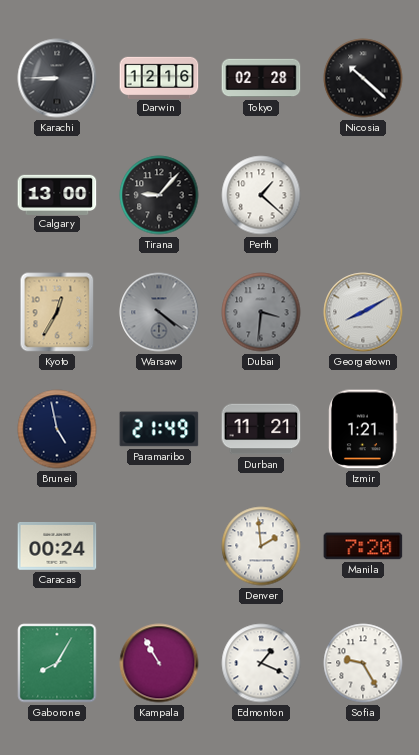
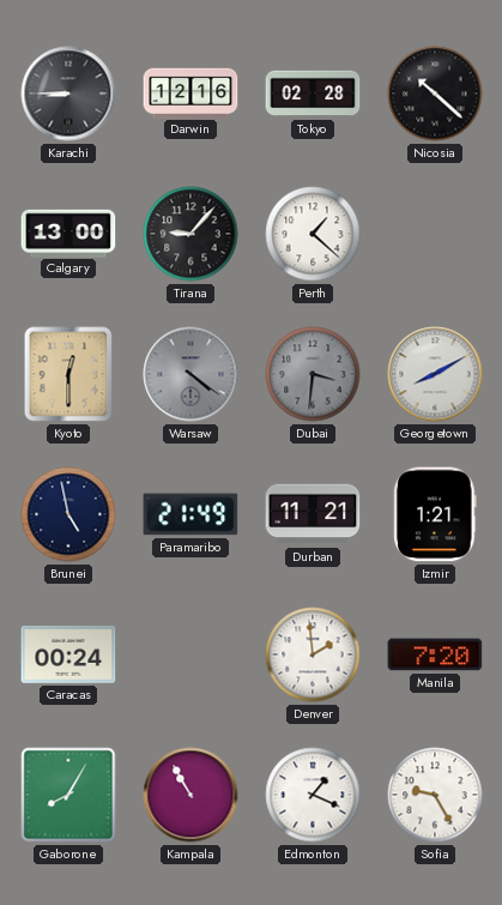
Kyoto: 12:35 -> 12:30
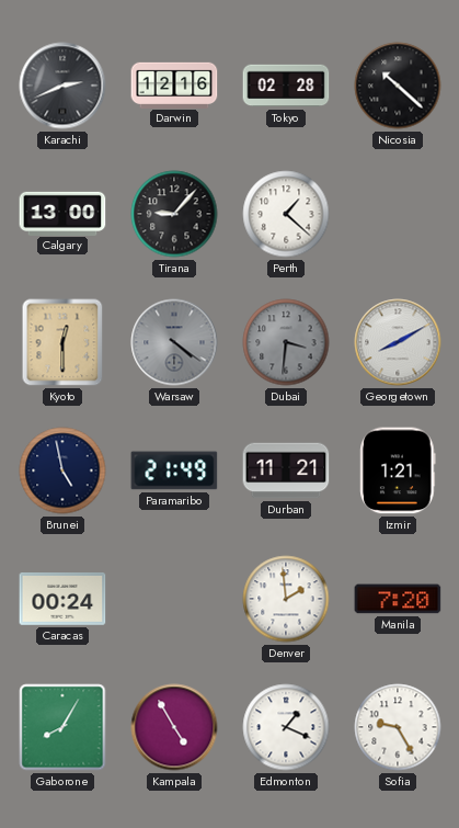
Karachi: 8:45 -> 2:41
Kampala: 10:55 -> 4:55
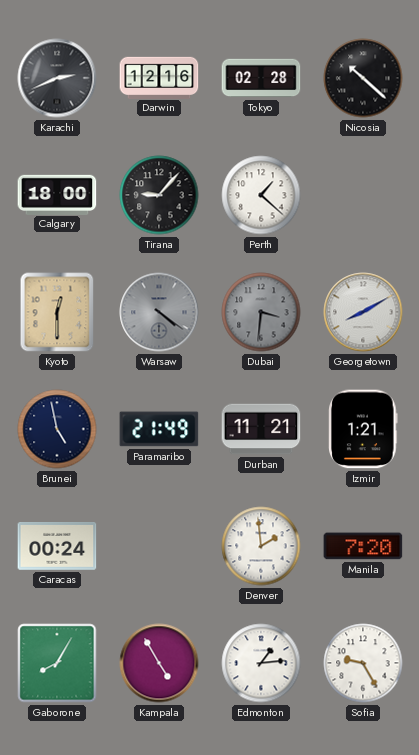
Calgary: 13:00 -> 18:00
Edmonton: 1:19 -> 1:14
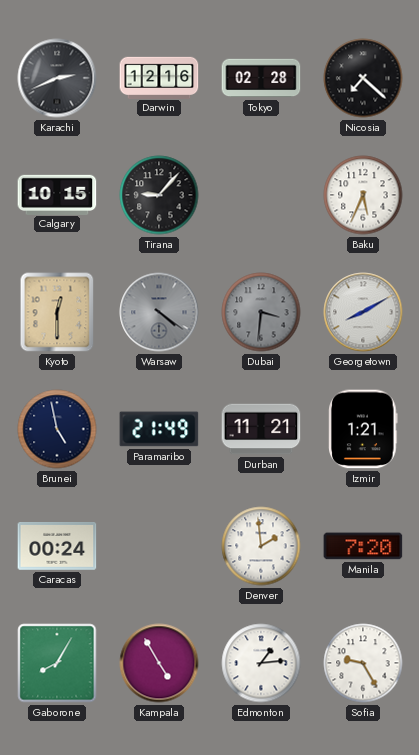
Nicosia: 10:22 -> 7:22
Calgary: 18:00 -> 10:15
Perth: 1:22 -> none
Baku: none -> 5:34
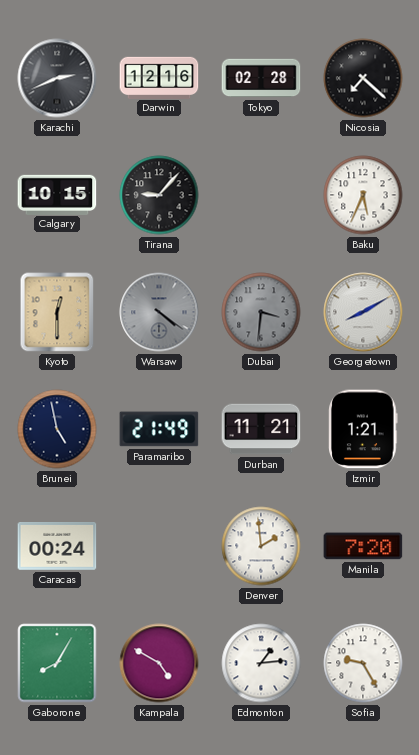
Kampala: 4:55 -> 4:50
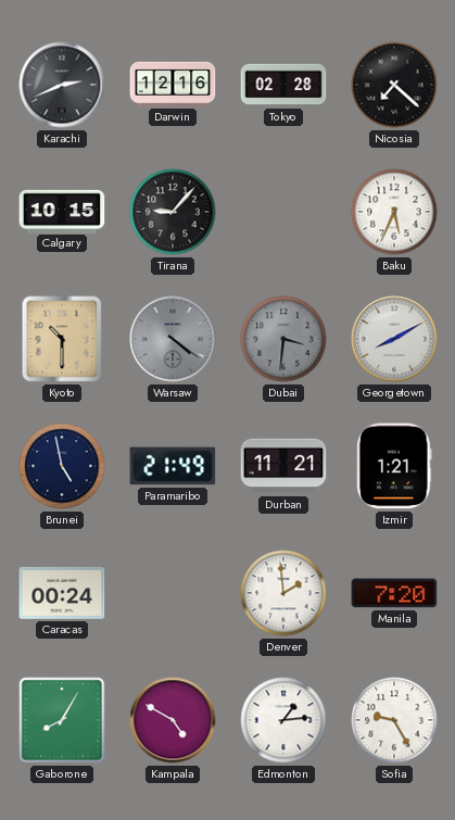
Kyoto: 12:30 -> 10:30
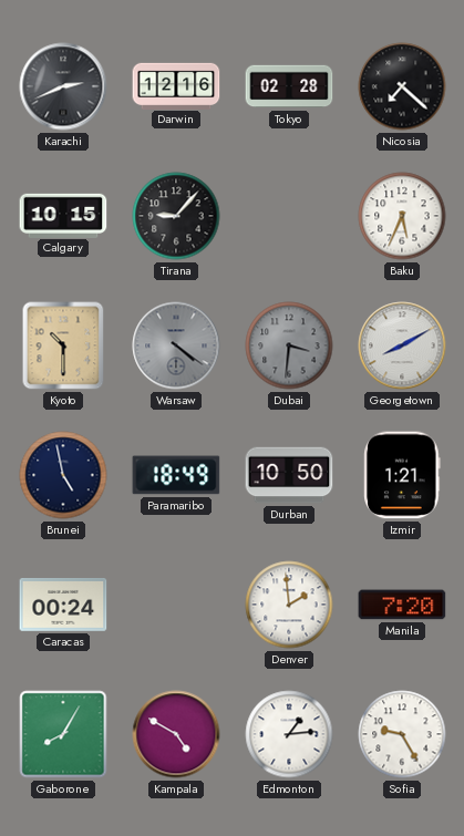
Paramaribo: 21:49 -> 18:49
Durban: 11:21 -> 10:50
